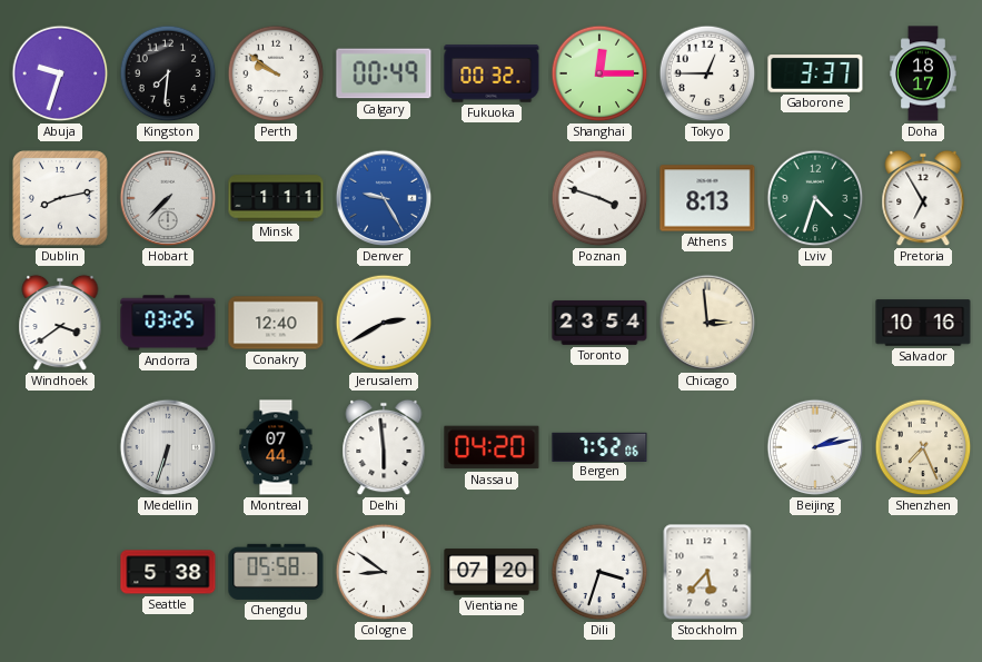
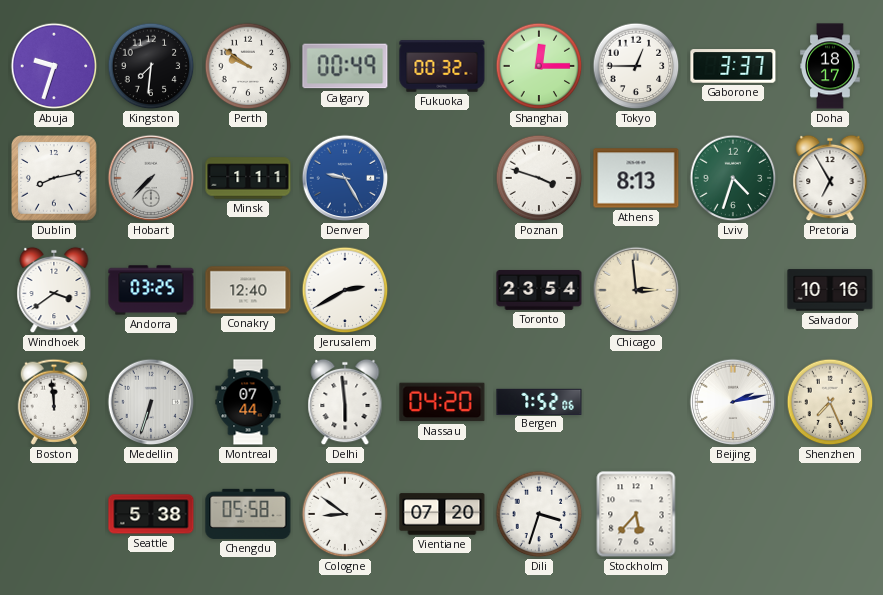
Boston: none -> 11:59
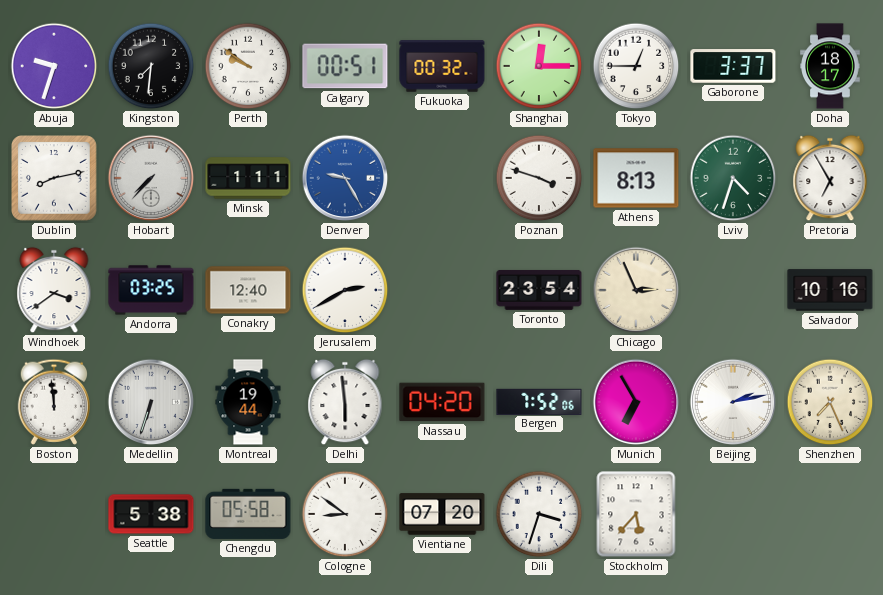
Calgary: 00:49 -> 00:51
Chicago: 2:59 -> 2:56
Montreal: 07:44 -> 19:44
Munich: none -> 6:55
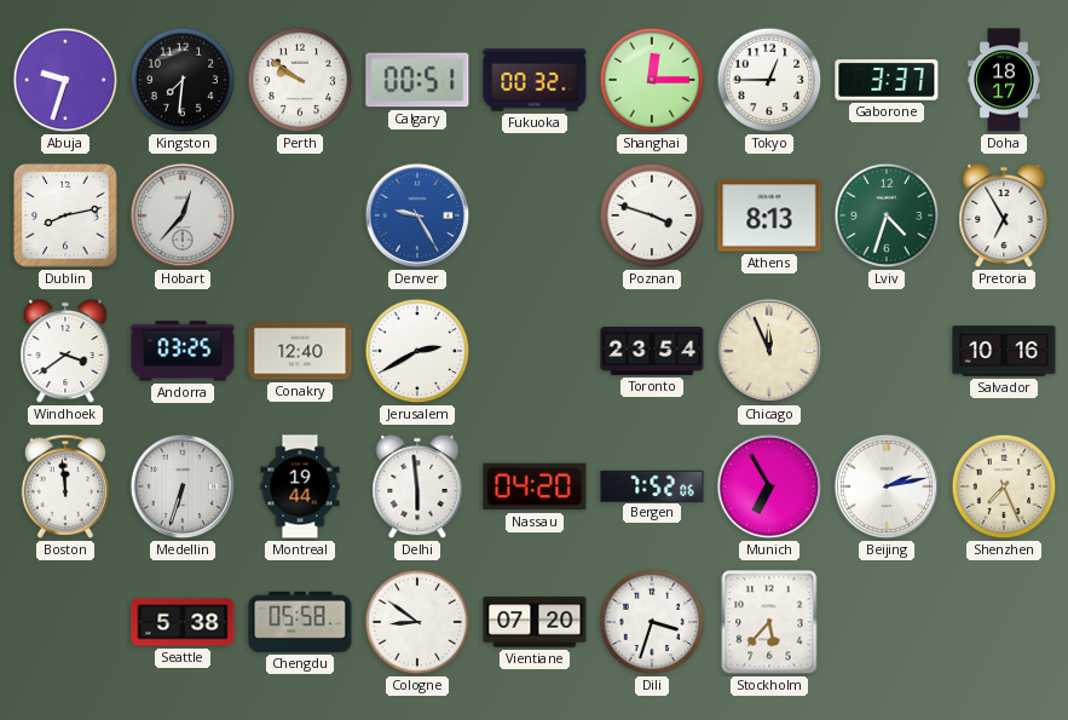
Hobart: 7:37 -> 12:37
Minsk: 1:11 -> none
Chicago: 2:56 -> 11:56
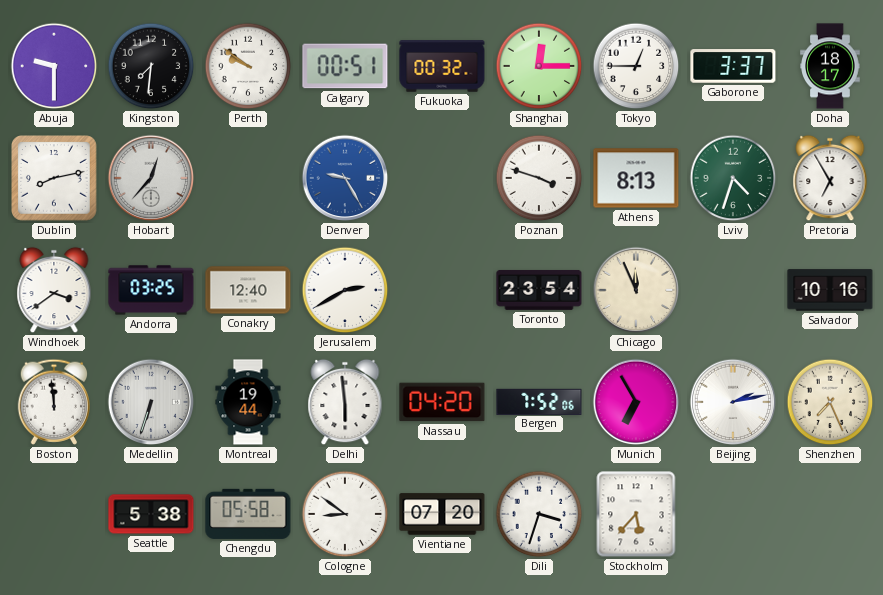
Abuja: 9:33 -> 9:30
